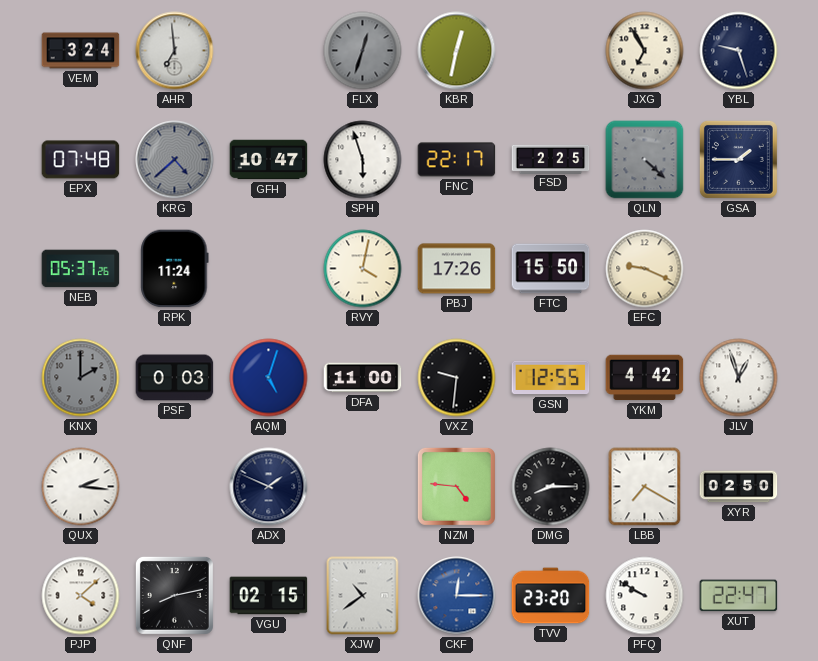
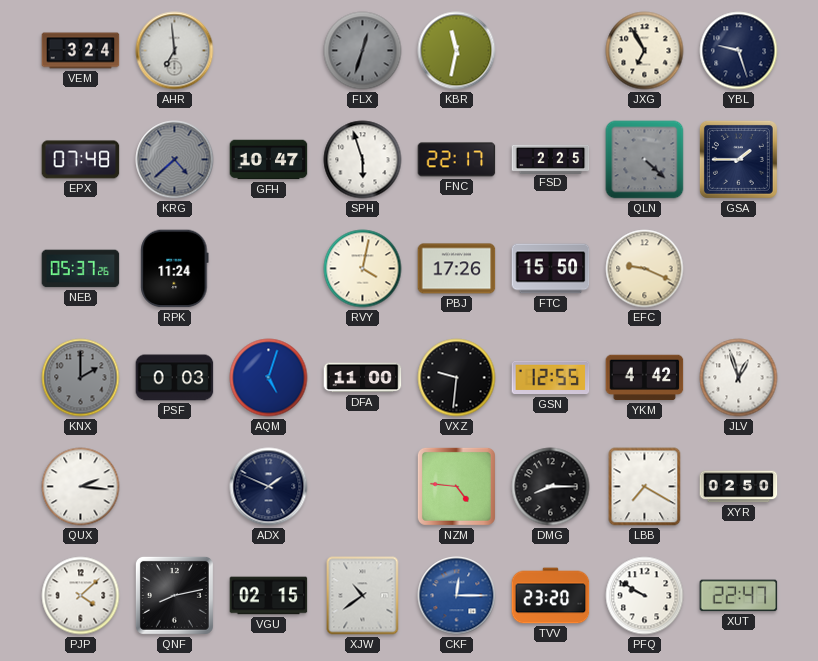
KBR: 12:32 -> 11:32
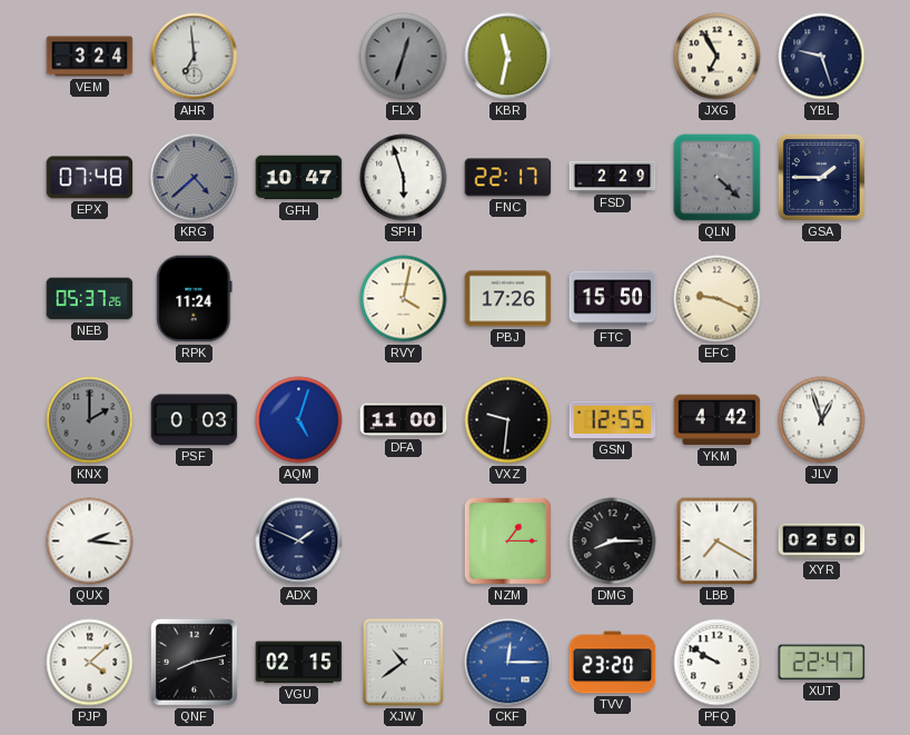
FSD: 2:25 -> 2:29
NZM: 4:46 -> 1:15
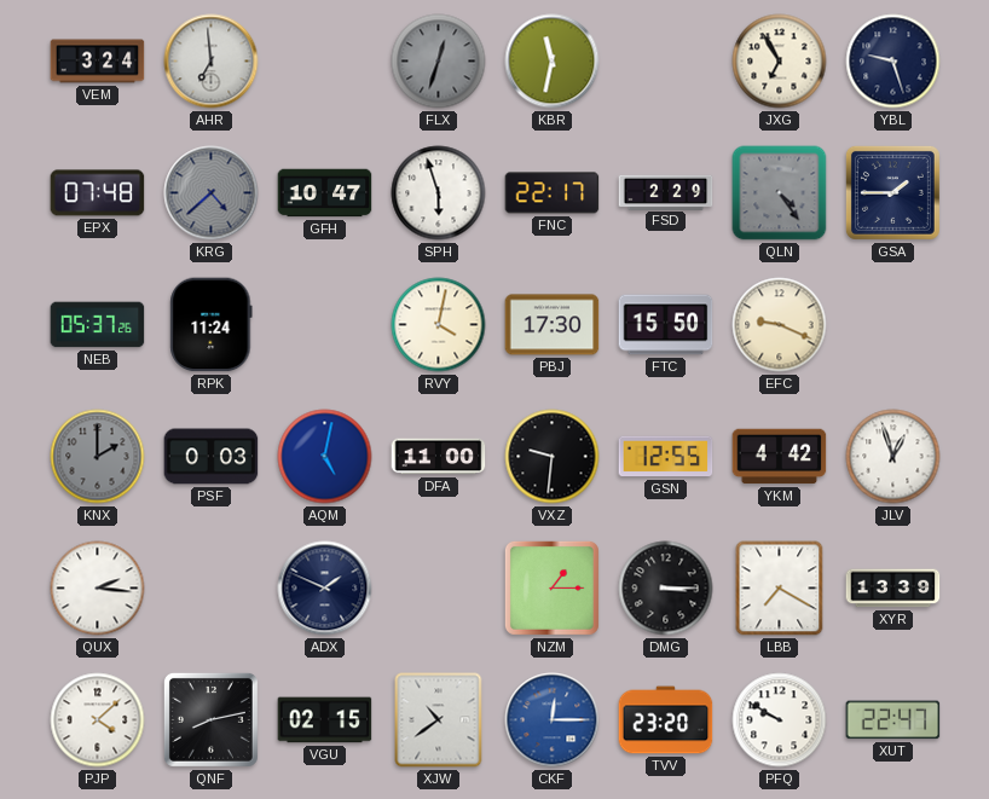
QLN: 4:22 -> 4:24
PBJ: 17:26 -> 17:30
AQM: 5:03 -> 5:02
DMG: 8:15 -> 3:15
XYR: 02:50 -> 13:39
